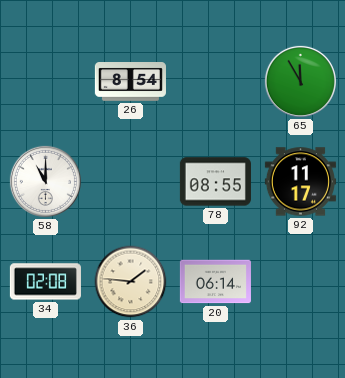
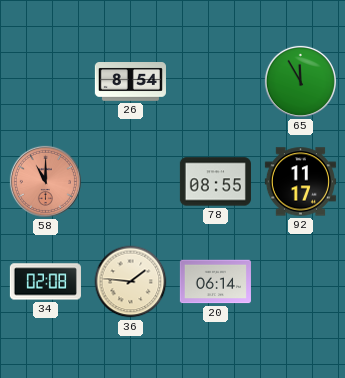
58 dial: white -> salmon
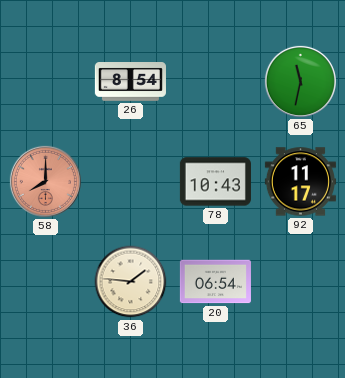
65: 11:55 -> 11:32
58: 11:00 -> 8:00
78: 08:55 -> 10:43
34: 02:08 -> none
20: 06:14 -> 06:54
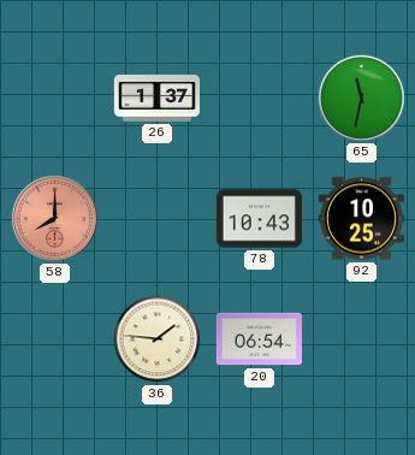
26: 8:54 -> 1:37
92: 11:17 -> 10:25
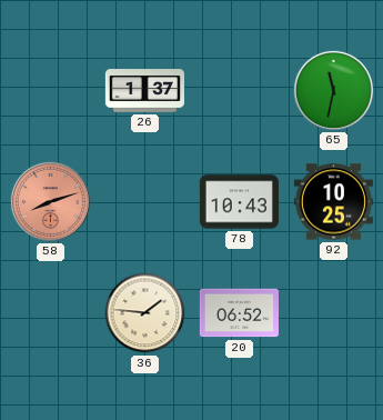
58: 8:00 -> 8:12
20: 06:54 -> 06:52
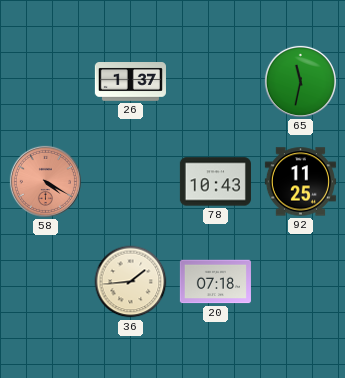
58: 8:12 -> 4:20
92: 10:25 -> 11:25
36: 1:46 -> 1:44
20: 06:52 -> 07:18
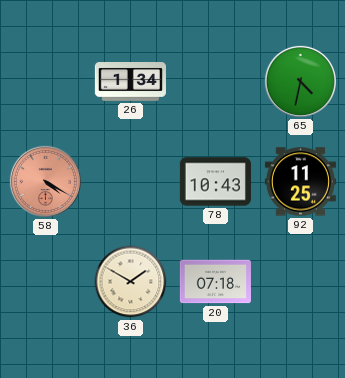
26: 1:37 -> 1:34
65: 11:32 -> 4:32
36: 1:44 -> 1:50
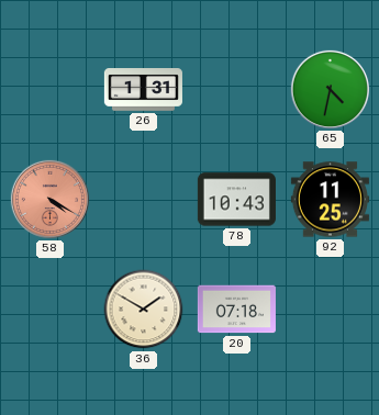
26: 1:34 -> 1:31
